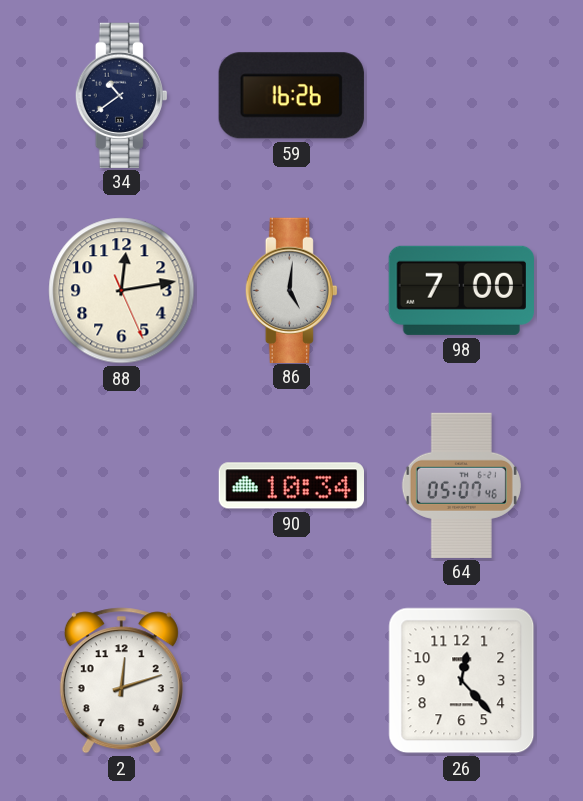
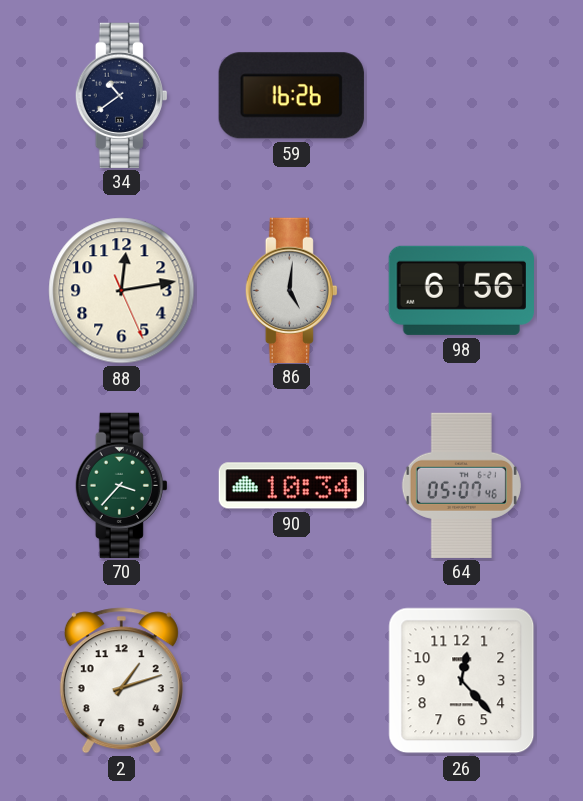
98: 7:00 -> 6:56
70: none -> 3:37
2: 12:12 -> 1:12
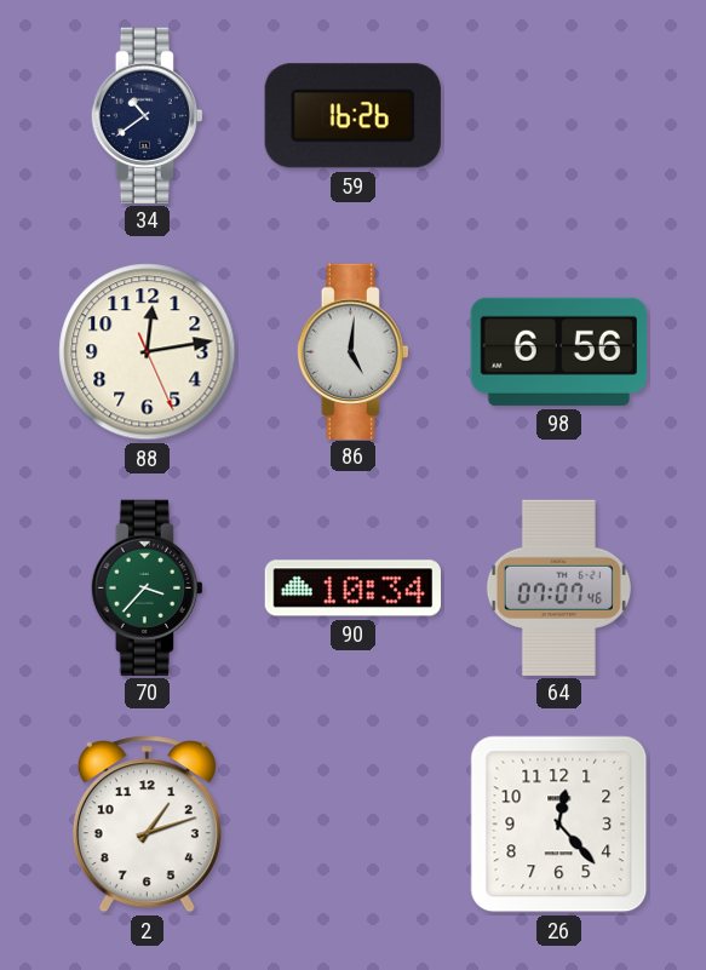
64: 05:07 -> 07:07
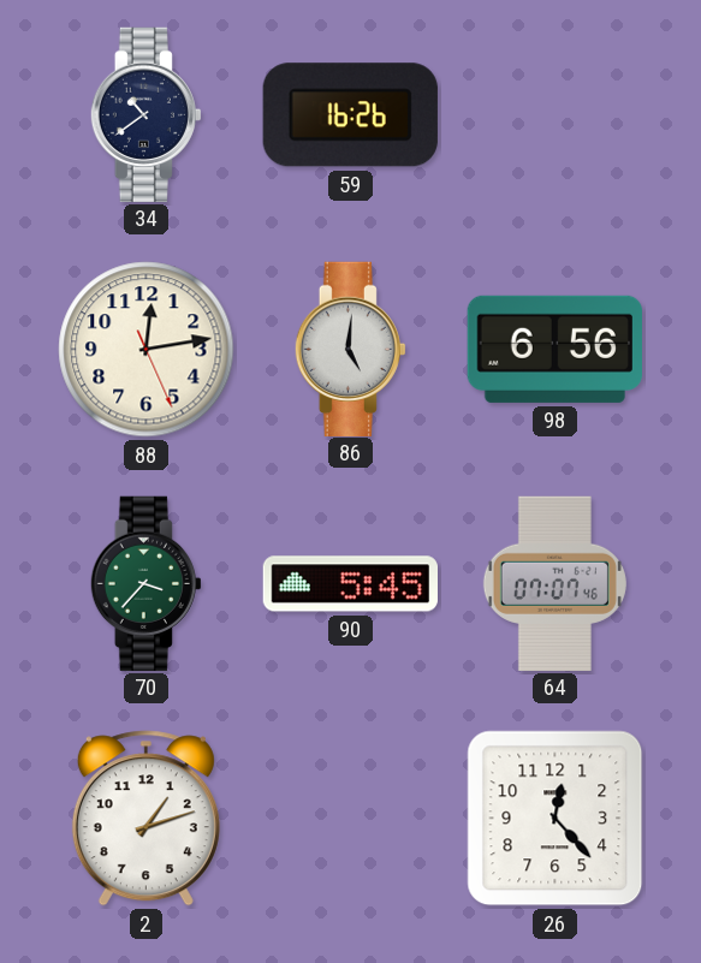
90: 10:34 -> 5:45
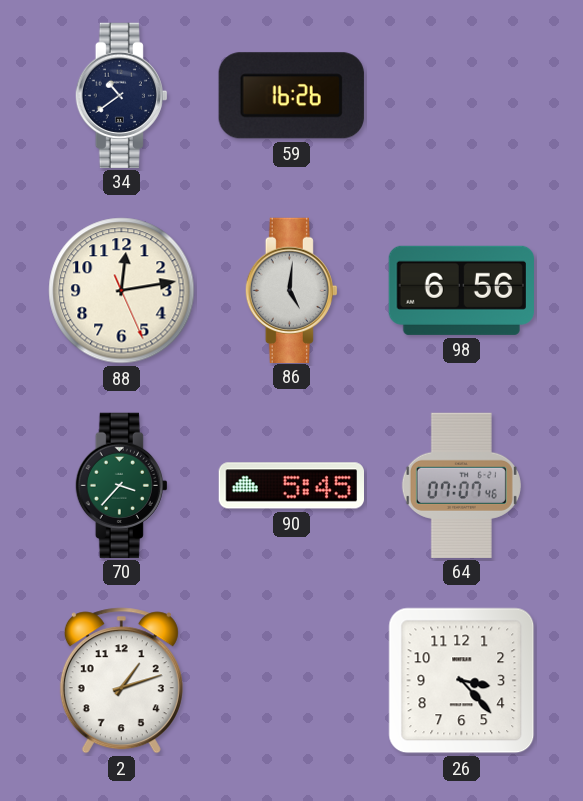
26: 12:23 -> 3:23
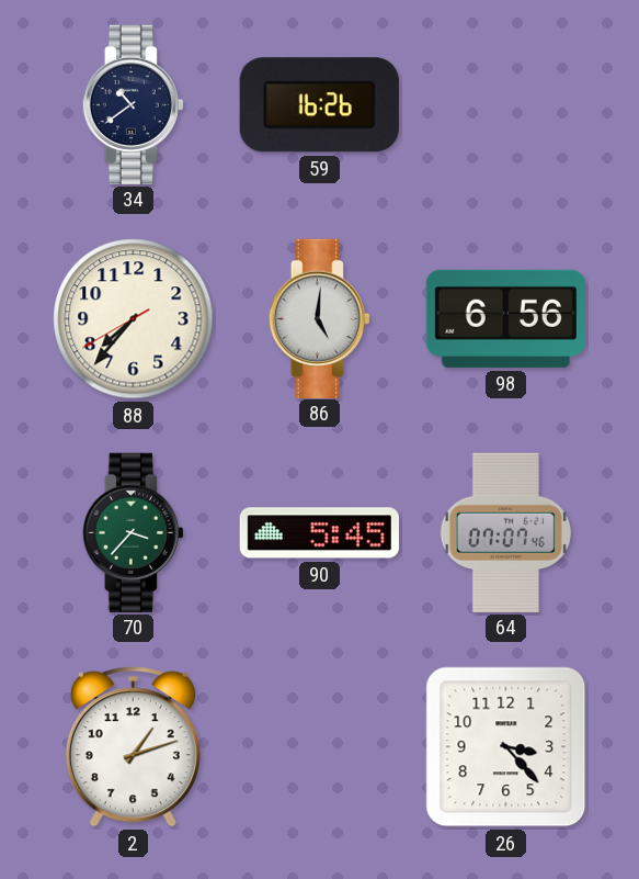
88: 12:13 -> 7:36
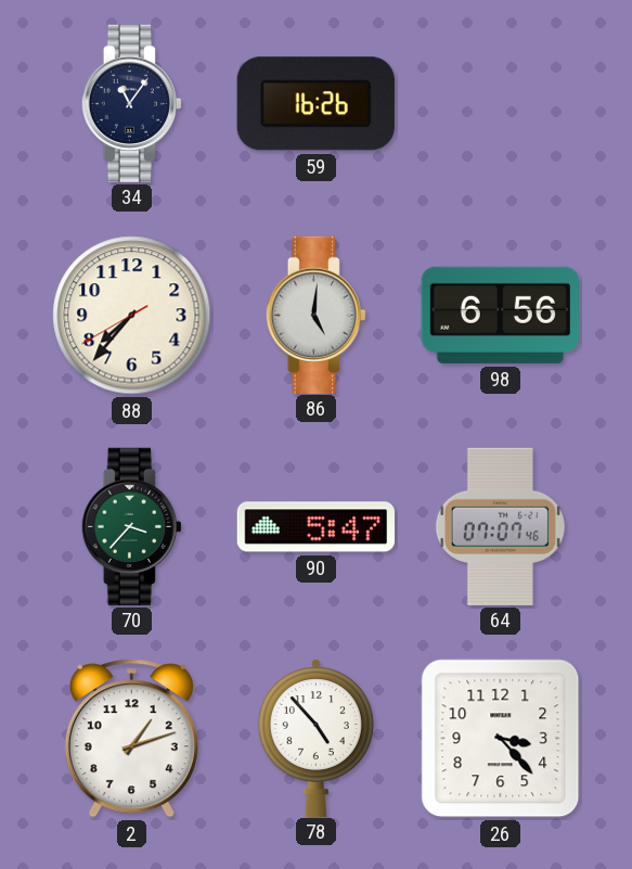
34: 10:39 -> 11:06
90: 5:45 -> 5:47
78: none -> 4:53
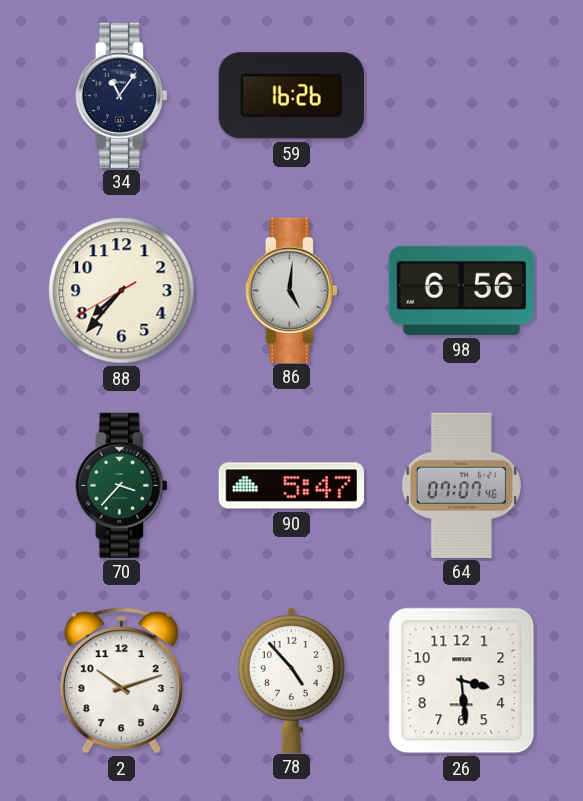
2: 1:12 -> 10:12
26: 3:23 -> 3:29
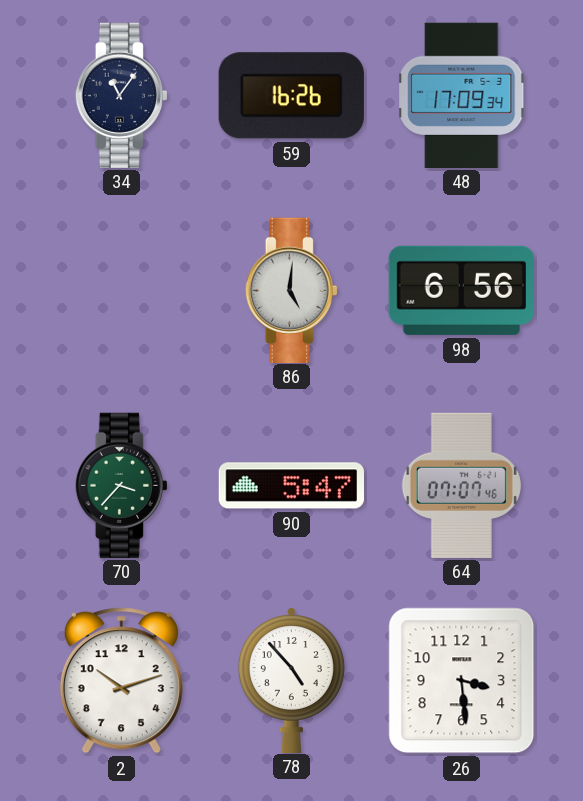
48: none -> 17:09
88: 7:36 -> none
